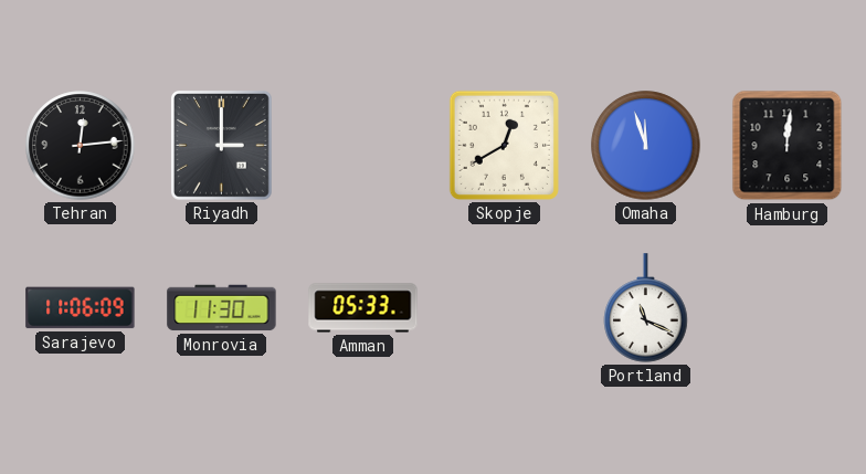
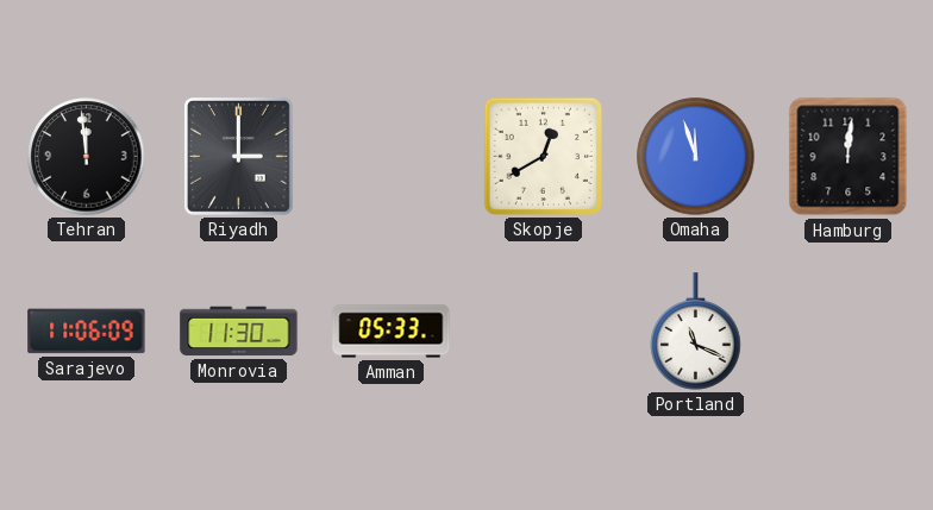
Tehran: 12:14 -> 11:59
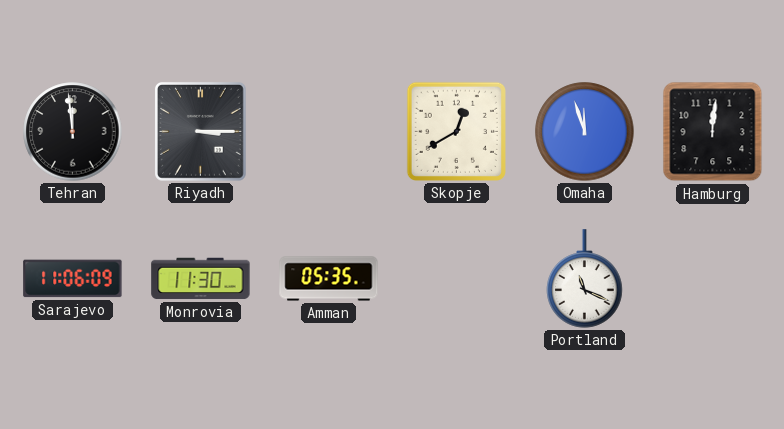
Riyadh: 3:00 -> 3:15
Amman: 05:33 -> 05:35
